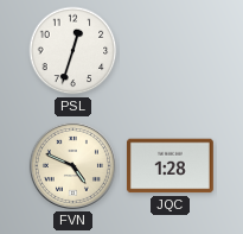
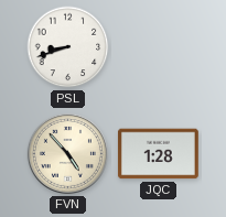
PSL: 12:33 -> 8:42
FVN: 4:49 -> 4:53
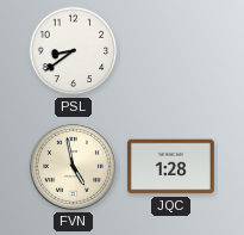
PSL: 8:42 -> 8:39
FVN: 4:53 -> 4:58
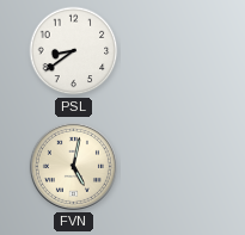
FVN: 4:58 -> 5:02
JQC: 1:28 -> none
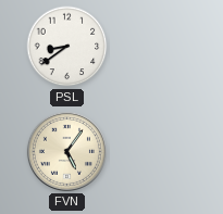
FVN: 5:02 -> 5:06
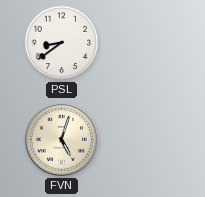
FVN: 5:06 -> 5:03
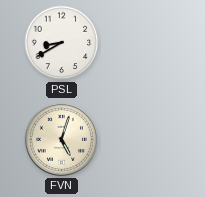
PSL: 8:39 -> 8:40
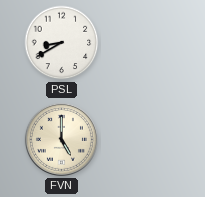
FVN: 5:03 -> 5:00
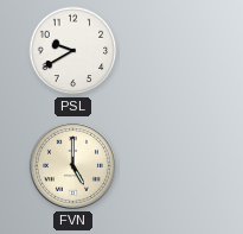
PSL: 8:40 -> 9:40
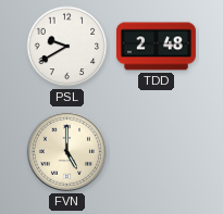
TDD: none -> 2:48
